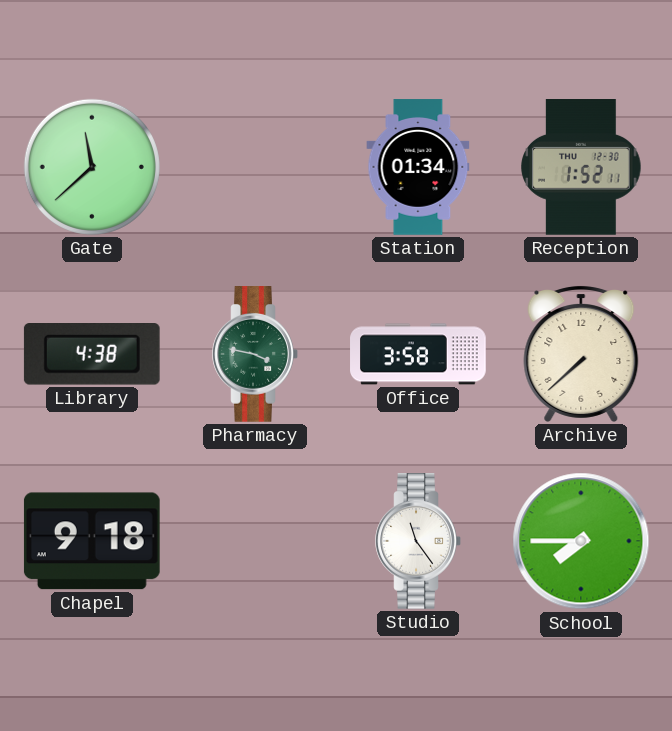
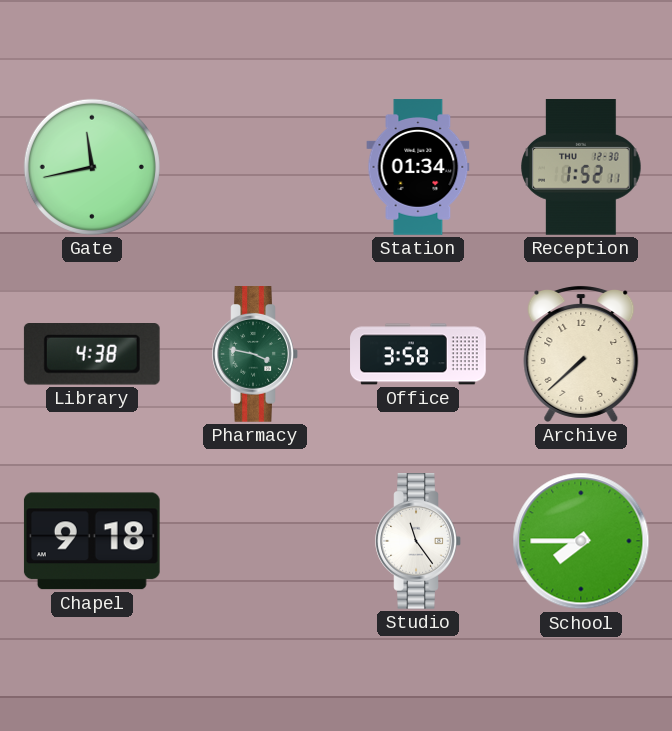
Gate: 11:38 -> 11:43
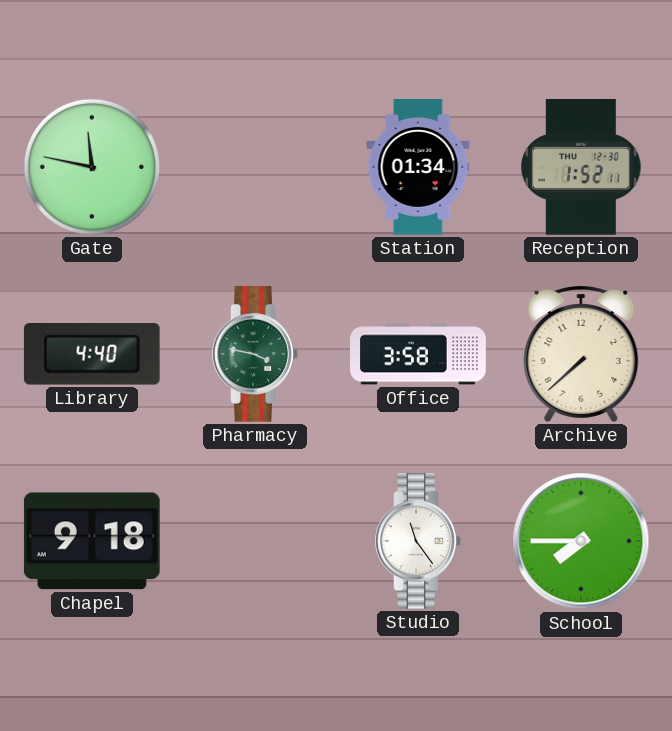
Gate: 11:43 -> 11:47
Library: 4:38 -> 4:40
